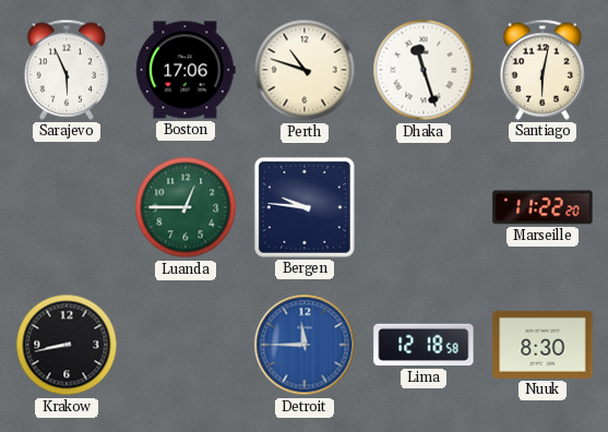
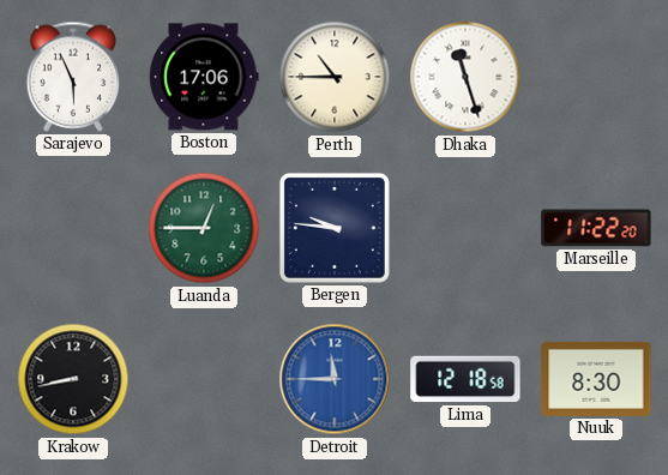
Perth: 10:48 -> 10:45
Santiago: 6:02 -> none
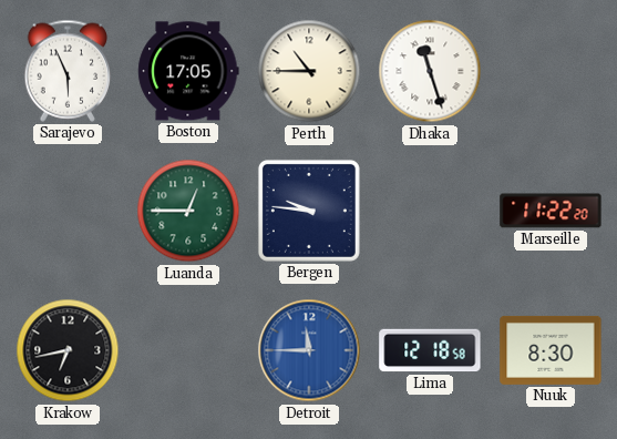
Boston: 17:06 -> 17:05
Krakow: 8:43 -> 6:43
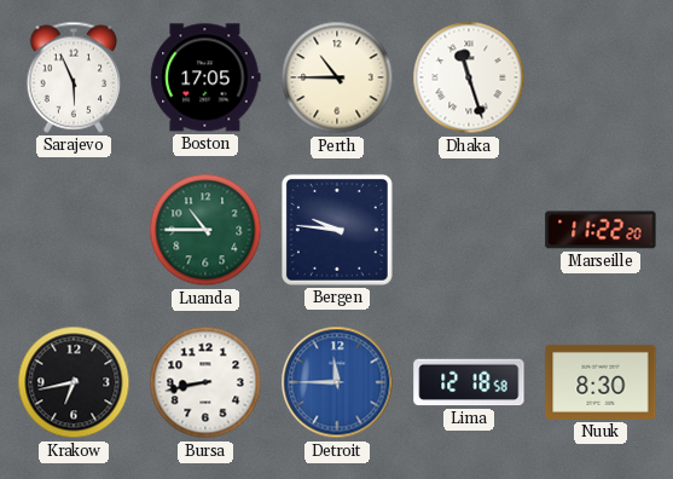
Luanda: 12:45 -> 10:45
Bursa: none -> 8:43
